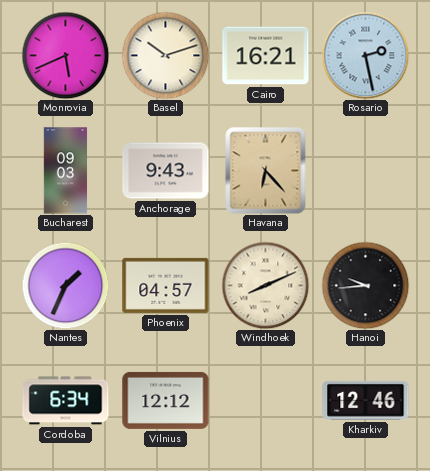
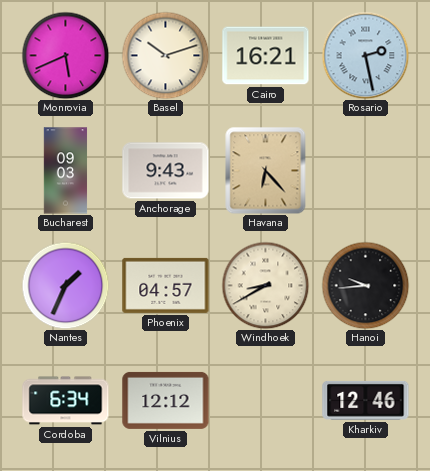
Windhoek: 8:11 -> 8:40
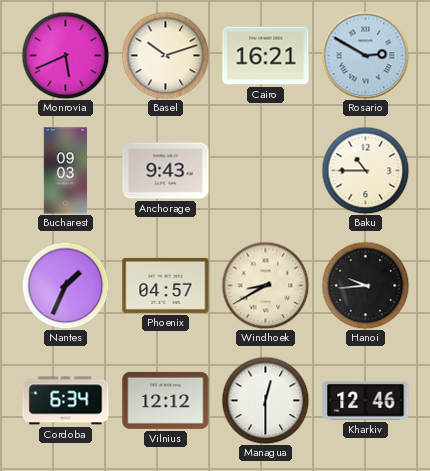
Rosario: 2:28 -> 2:50
Havana: 6:23 -> none
Baku: none -> 10:45
Managua: none -> 12:30
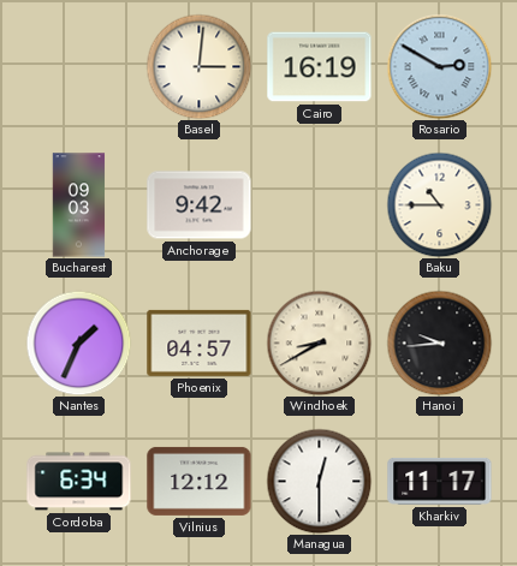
Monrovia: 5:41 -> none
Basel: 10:12 -> 3:01
Cairo: 16:21 -> 16:19
Anchorage: 9:43 -> 9:42
Kharkiv: 12:46 -> 11:17
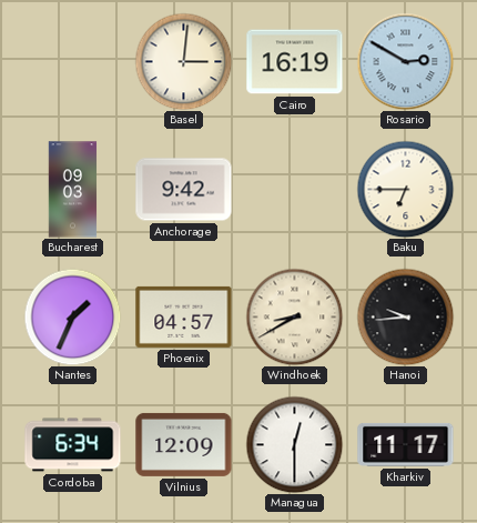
Baku: 10:45 -> 6:45
Vilnius: 12:12 -> 12:09
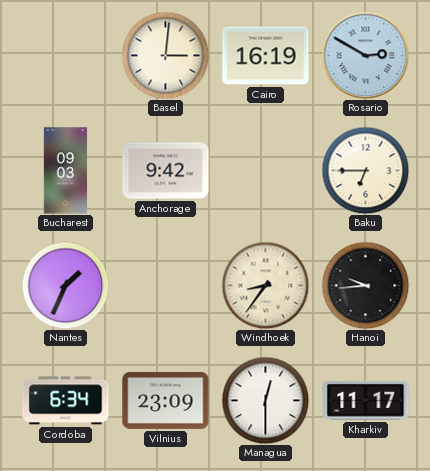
Phoenix: 04:57 -> none
Windhoek: 8:40 -> 8:36
Vilnius: 12:09 -> 23:09
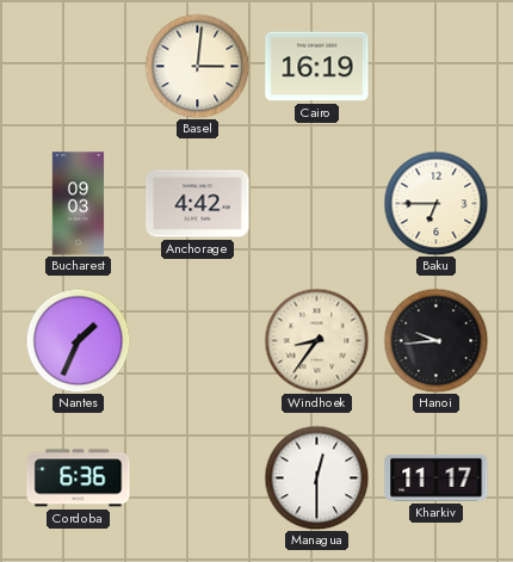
Rosario: 2:50 -> none
Anchorage: 9:42 -> 4:42
Cordoba: 6:34 -> 6:36
Vilnius: 23:09 -> none
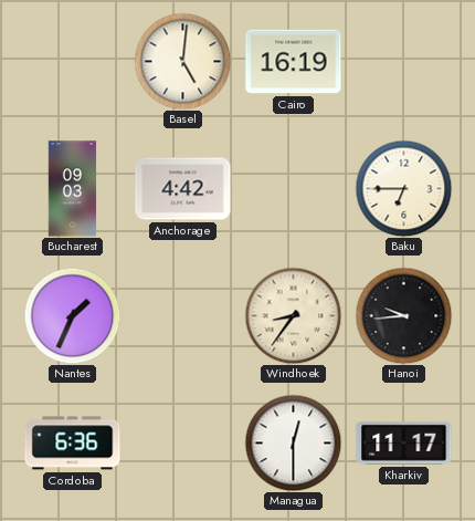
Basel: 3:01 -> 5:01
